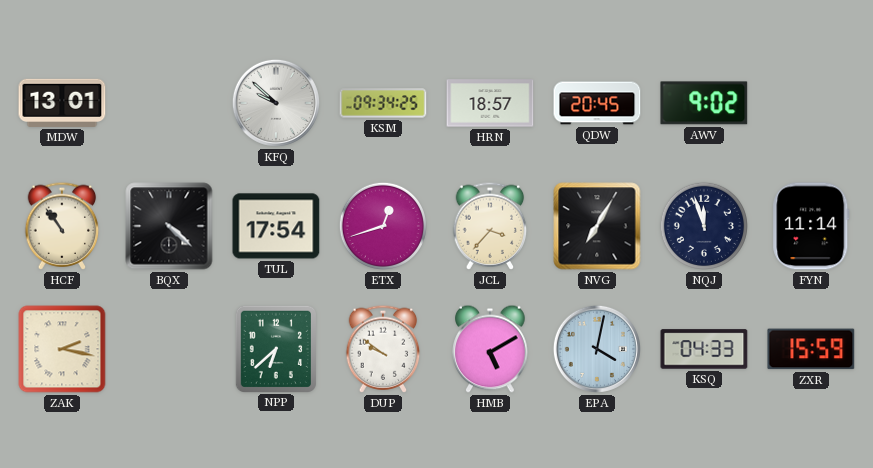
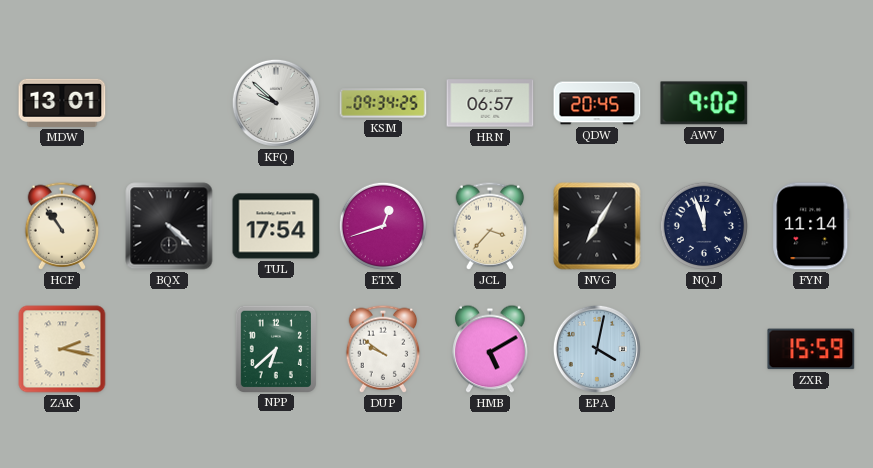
HRN: 18:57 -> 06:57
KSQ: 04:33 -> none
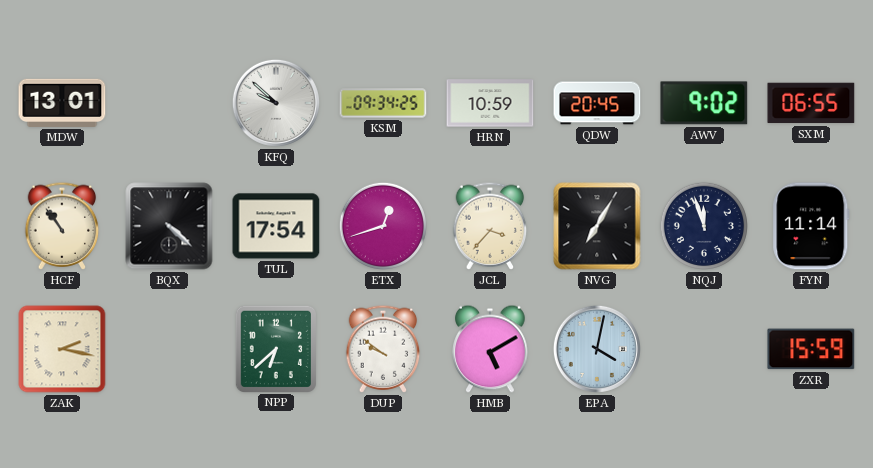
HRN: 06:57 -> 10:59
SXM: none -> 06:55
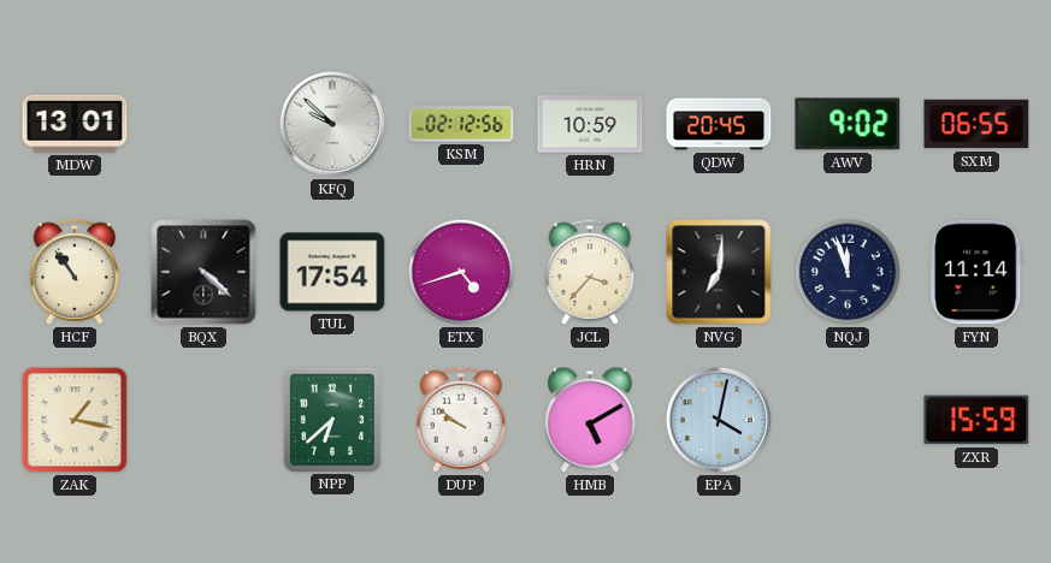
KSM: 09:34 -> 02:12
ETX: 12:42 -> 4:42
NVG: 7:05 -> 7:01
ZAK: 2:17 -> 1:17
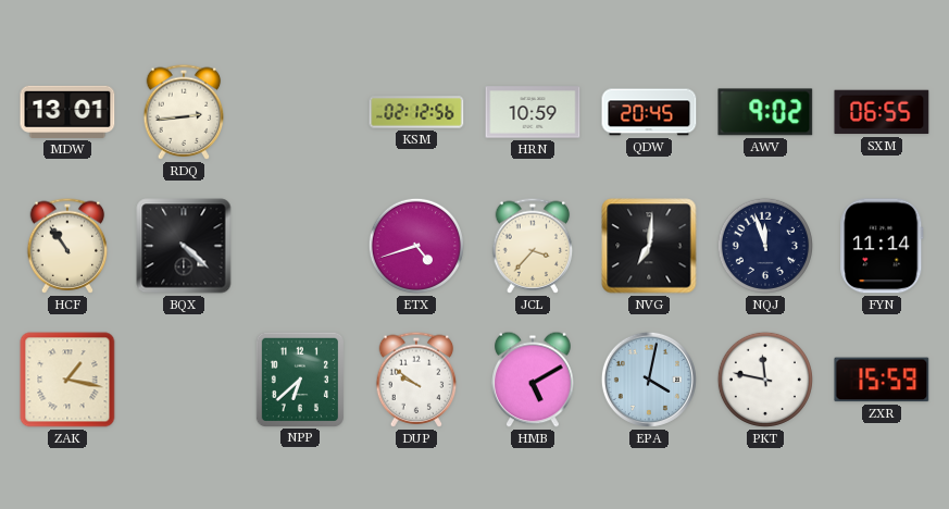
RDQ: none -> 2:44
KFQ: 9:52 -> none
TUL: 17:54 -> none
PKT: none -> 11:47
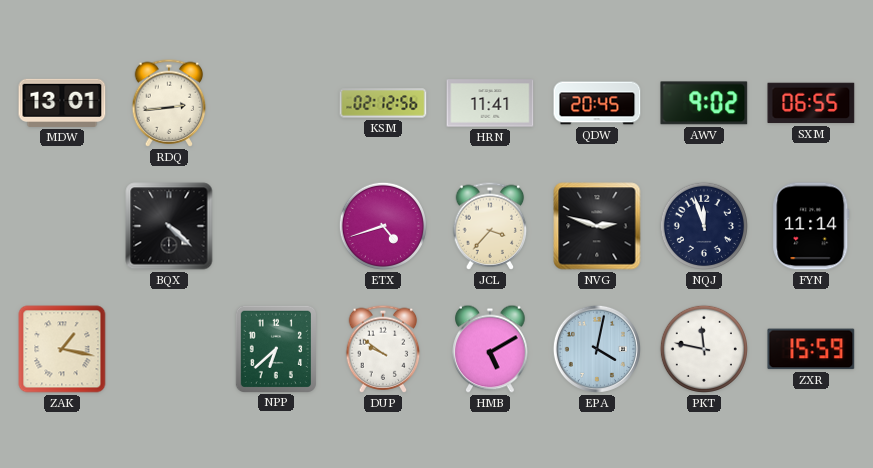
HRN: 10:59 -> 11:41
HCF: 10:54 -> none
NVG: 7:01 -> 2:48
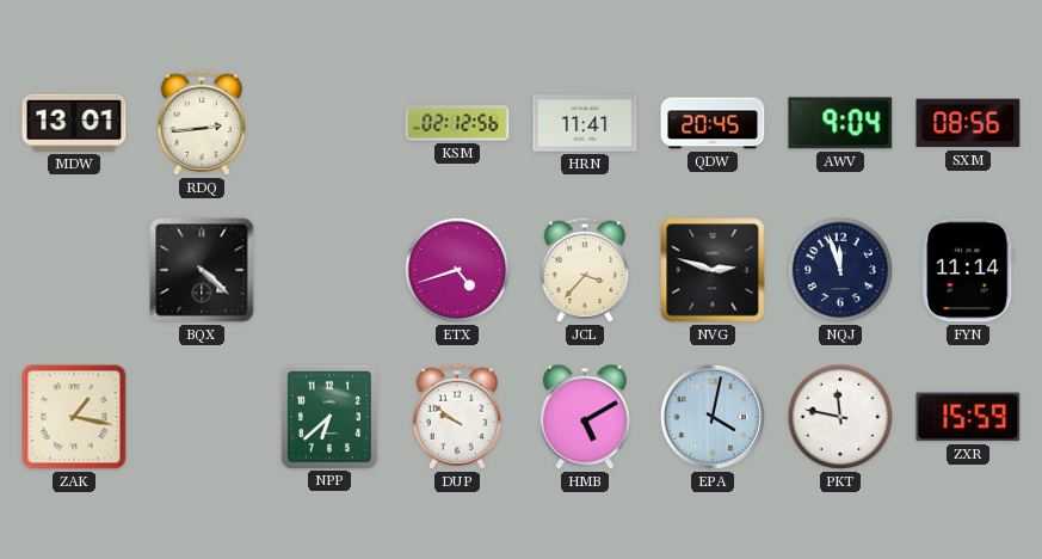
AWV: 9:02 -> 9:04
SXM: 06:55 -> 08:56
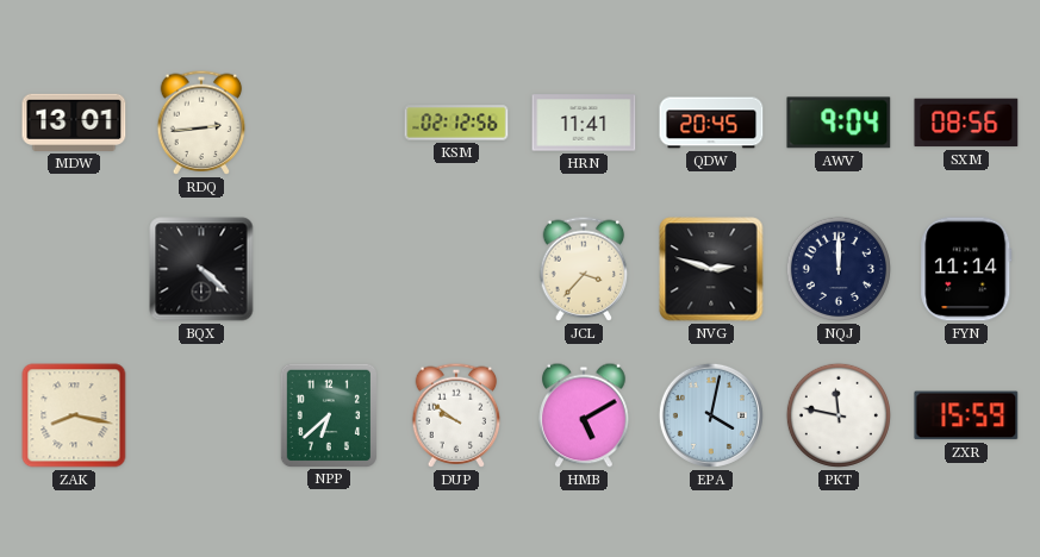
ETX: 4:42 -> none
NQJ: 11:57 -> 12:00
ZAK: 1:17 -> 8:17
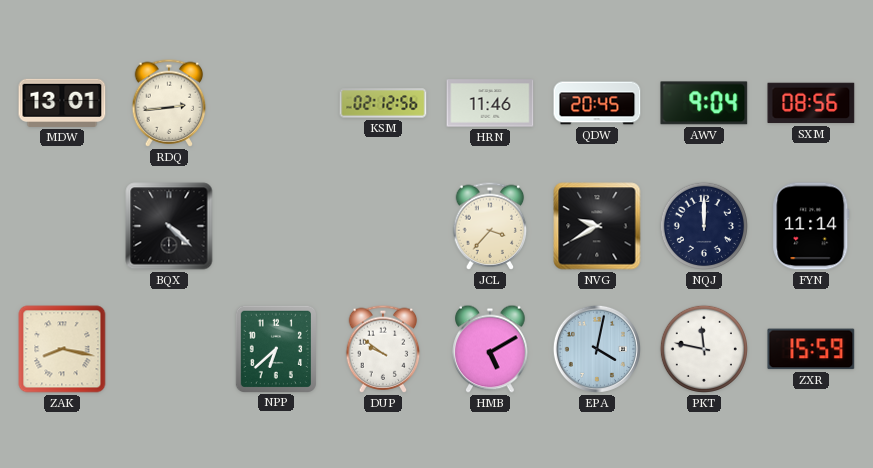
HRN: 11:41 -> 11:46
NVG: 2:48 -> 9:40
